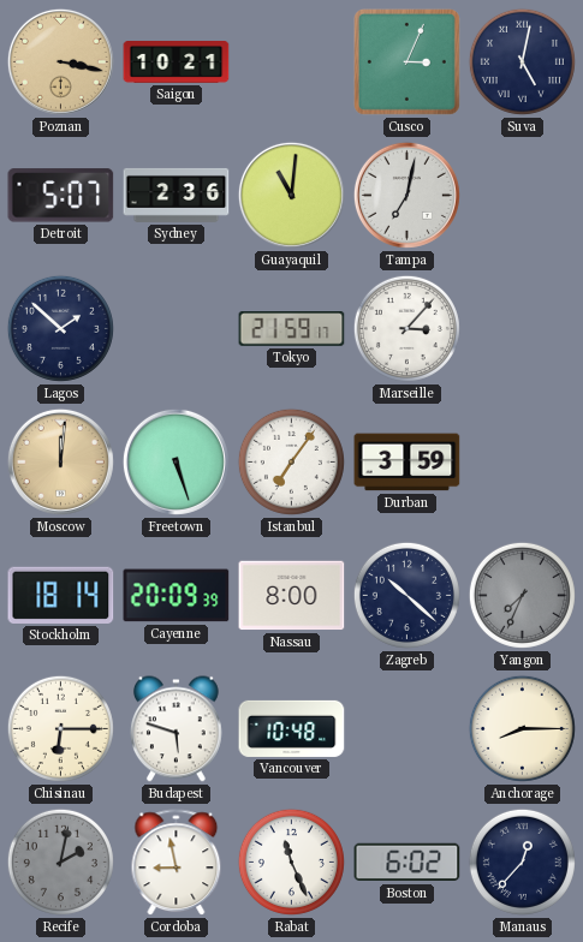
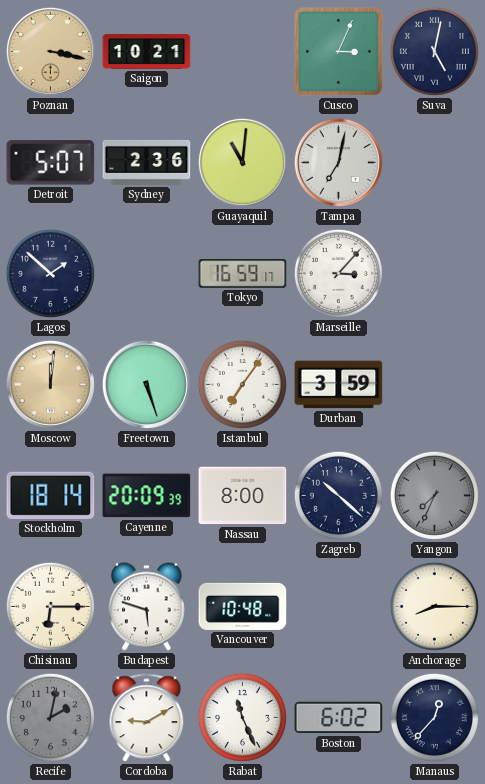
Tokyo: 21:59 -> 16:59
Cordoba: 8:58 -> 9:10
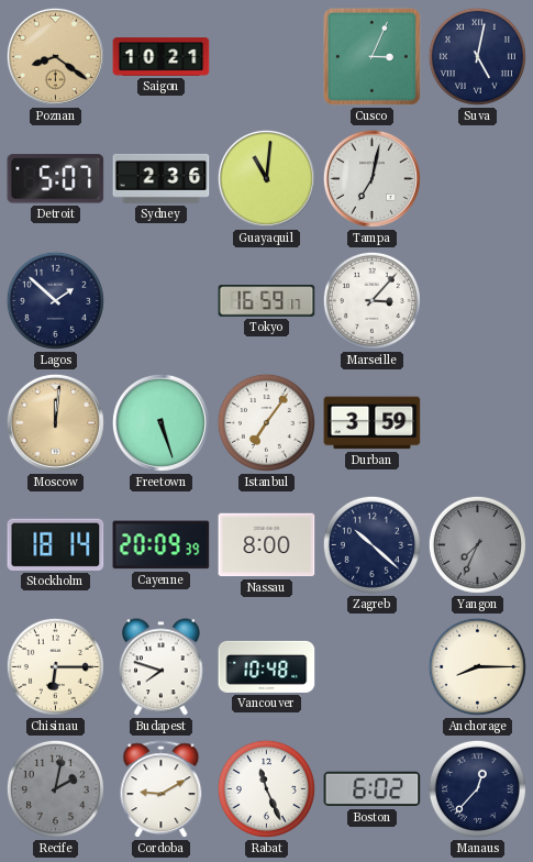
Poznan: 3:17 -> 8:21
Budapest: 5:48 -> 7:48
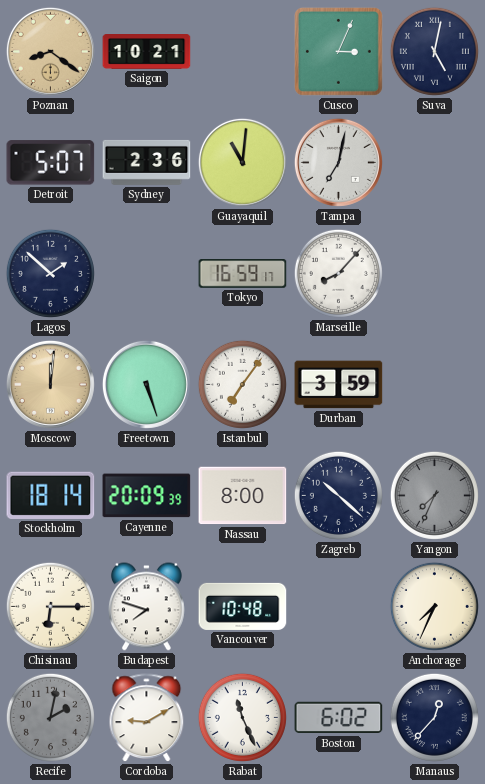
Marseille: 3:07 -> 8:07
Anchorage: 8:15 -> 7:34
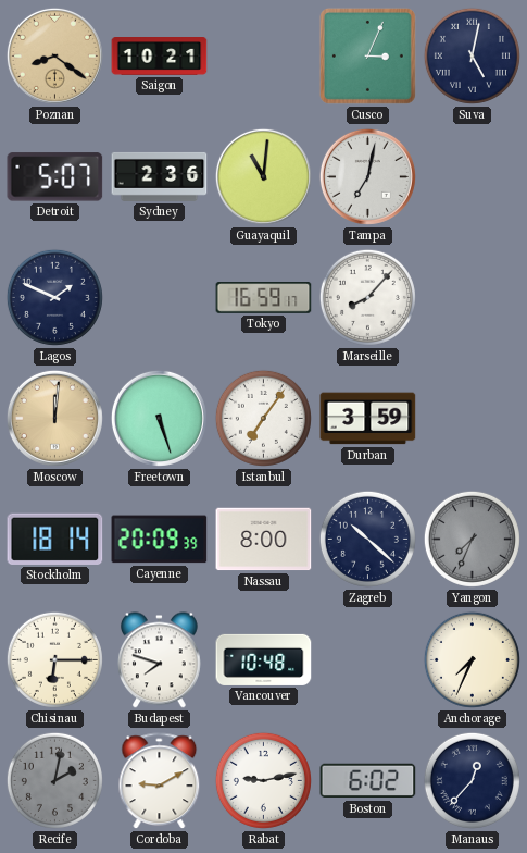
Lagos: 1:52 -> 1:49
Rabat: 11:26 -> 9:13
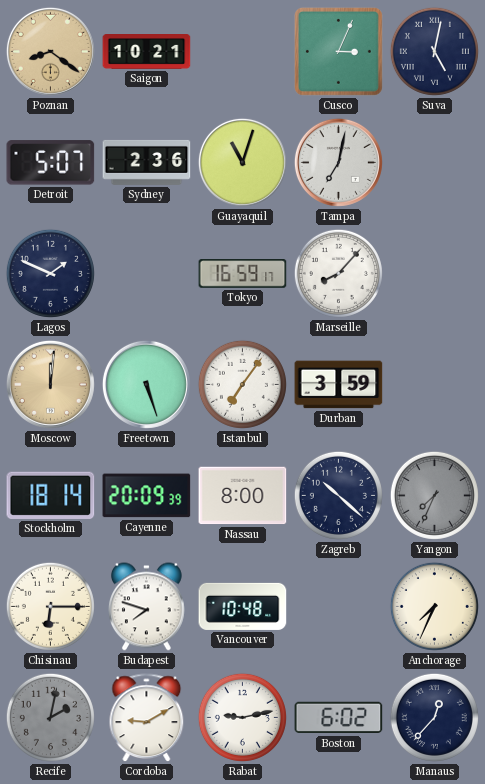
Guayaquil: 11:01 -> 11:03
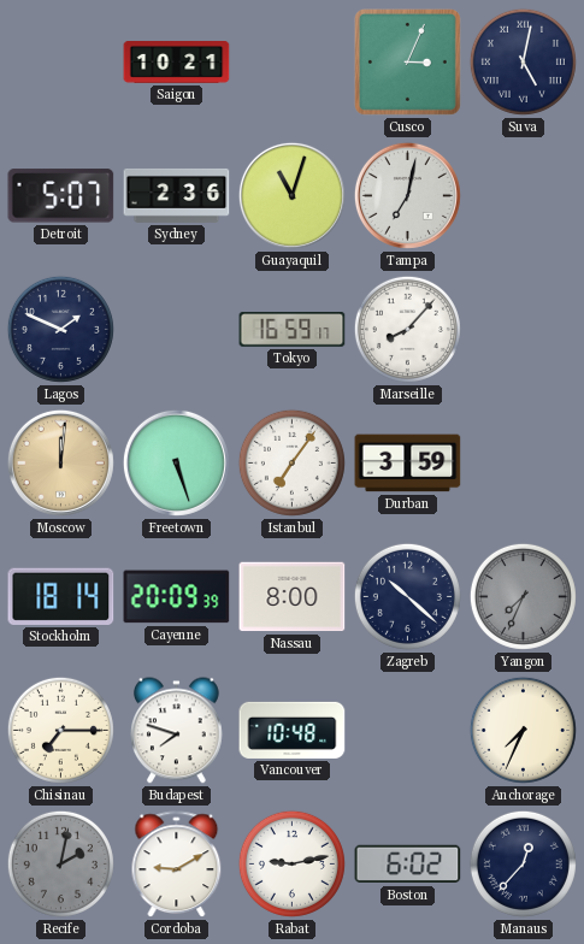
Poznan: 8:21 -> none
Chisinau: 6:15 -> 7:15
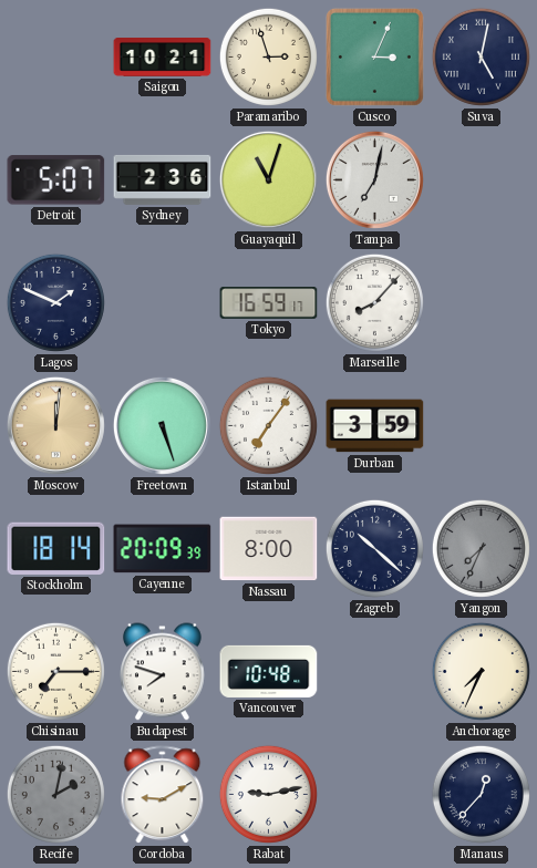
Paramaribo: none -> 2:57
Boston: 6:02 -> none
